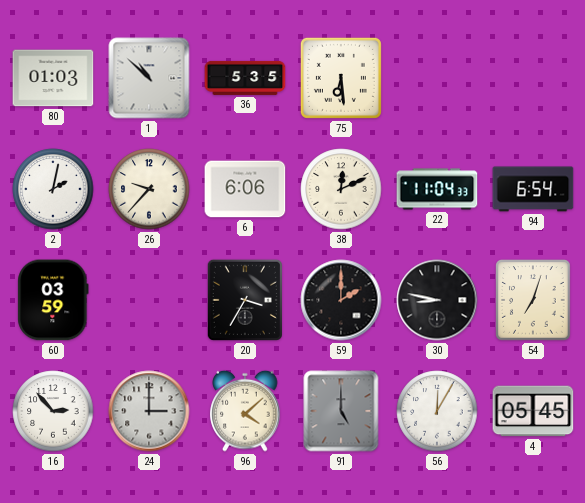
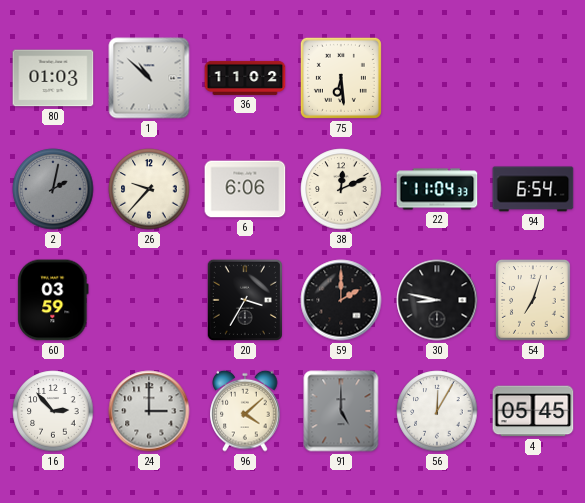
36: 5:35 -> 11:02
2 dial: white -> grey
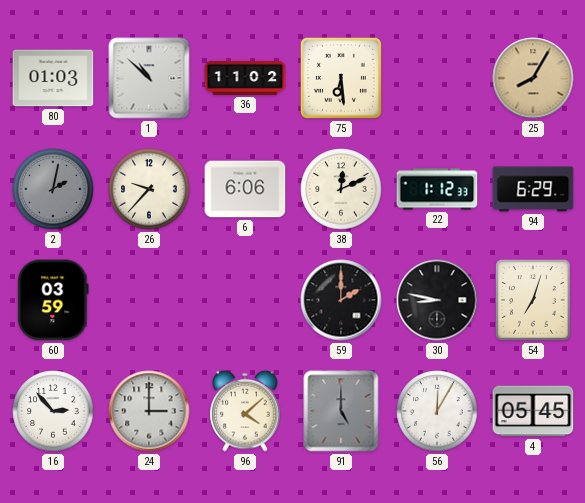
25: none -> 8:05
22: 11:04 -> 1:12
94: 6:54 -> 6:29
20: 3:35 -> none
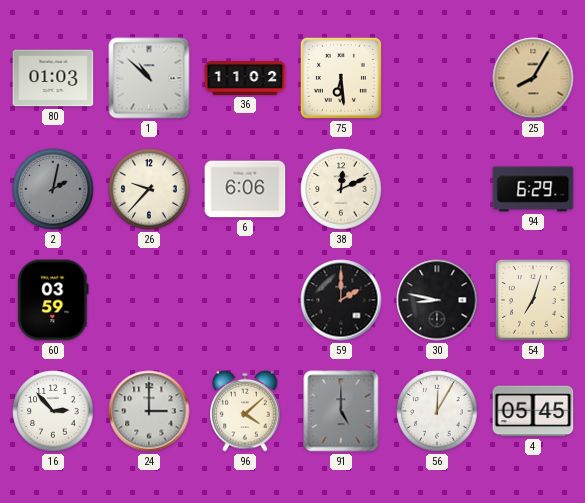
22: 1:12 -> none
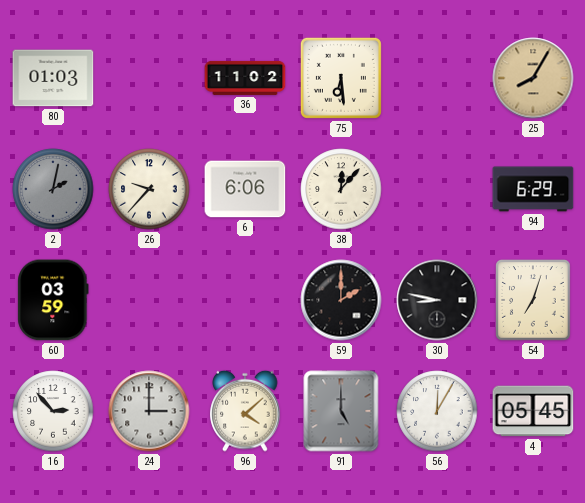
1: 10:52 -> none
38: 12:11 -> 12:07
